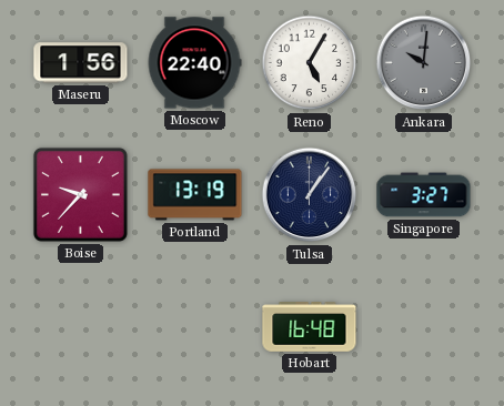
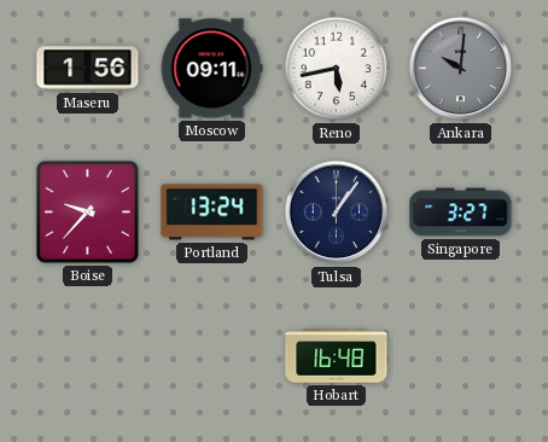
Moscow: 22:40 -> 09:11
Reno: 5:05 -> 5:43
Portland: 13:19 -> 13:24
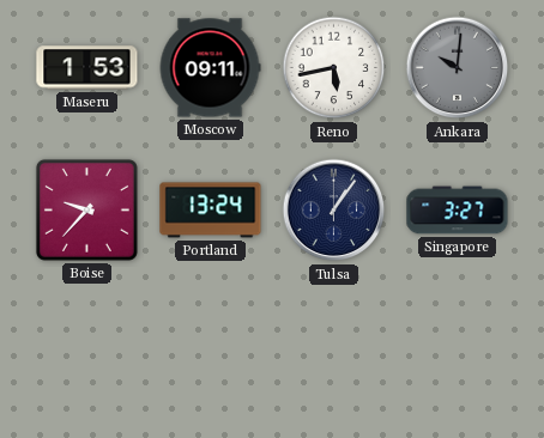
Maseru: 1:56 -> 1:53
Hobart: 16:48 -> none
